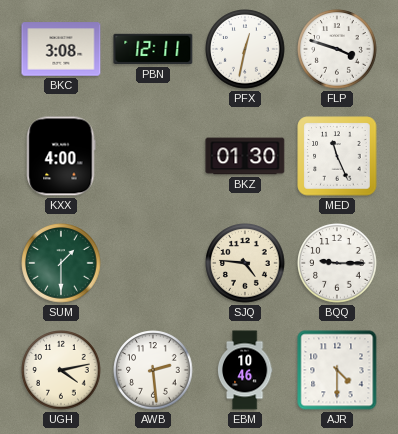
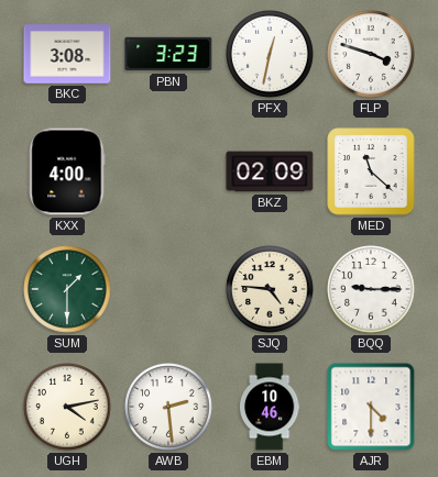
PBN: 12:11 -> 3:23
BKZ: 01:30 -> 02:09
MED: 11:26 -> 11:22
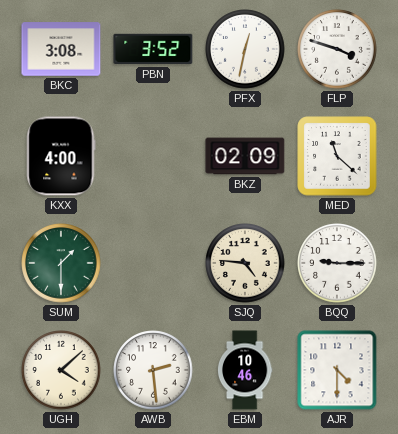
PBN: 3:23 -> 3:52
UGH: 4:13 -> 4:08
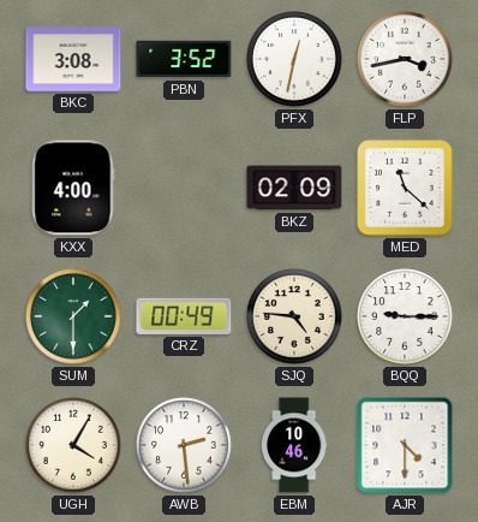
FLP: 3:48 -> 3:43
CRZ: none -> 00:49
UGH: 4:08 -> 4:05
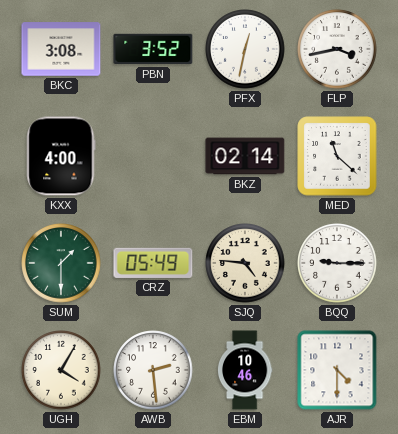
BKZ: 02:09 -> 02:14
CRZ: 00:49 -> 05:49
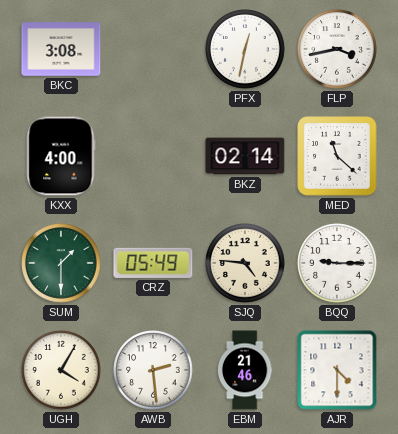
PBN: 3:52 -> none
EBM: 10:46 -> 21:46
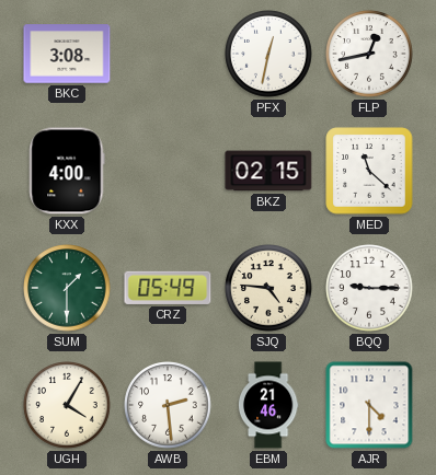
FLP: 3:43 -> 12:43
BKZ: 02:14 -> 02:15
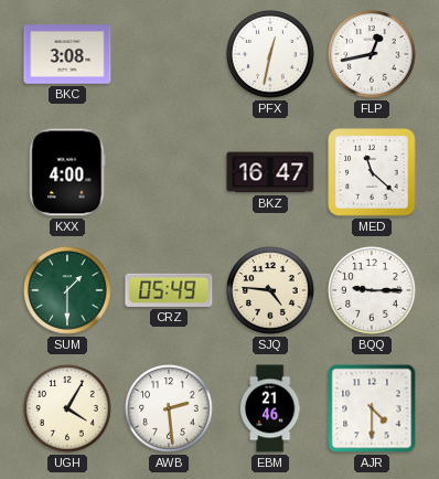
BKZ: 02:15 -> 16:47
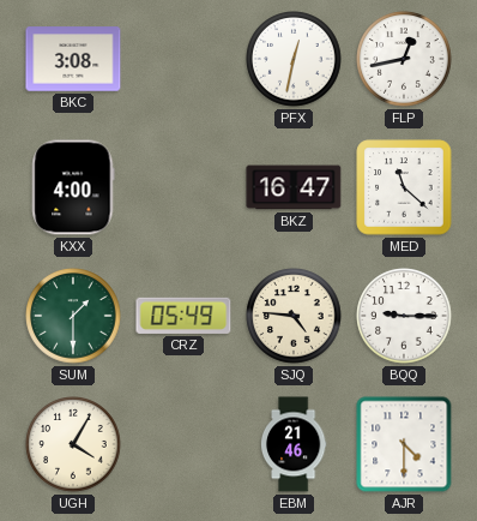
AWB: 2:29 -> none
